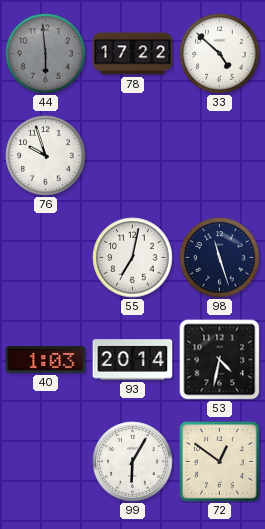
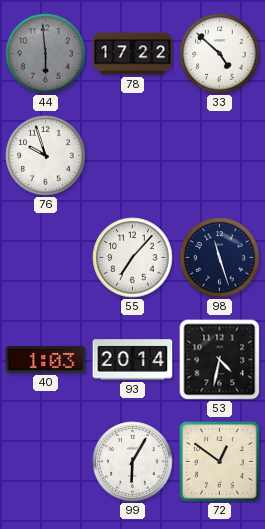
55: 7:02 -> 7:07
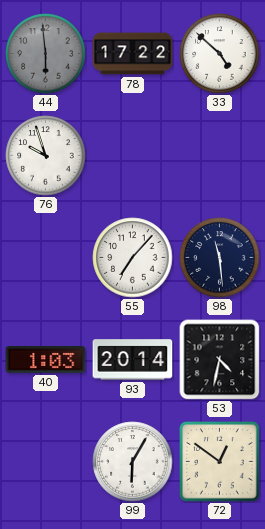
98: 11:27 -> 11:29
